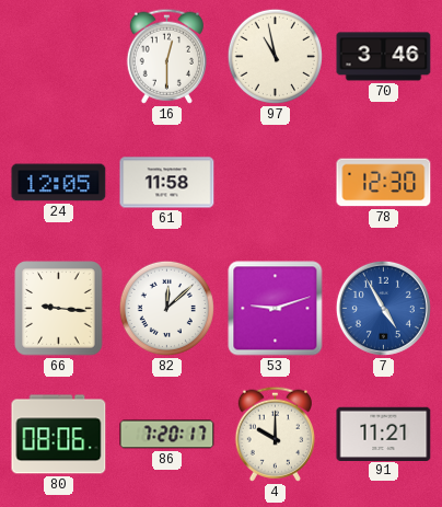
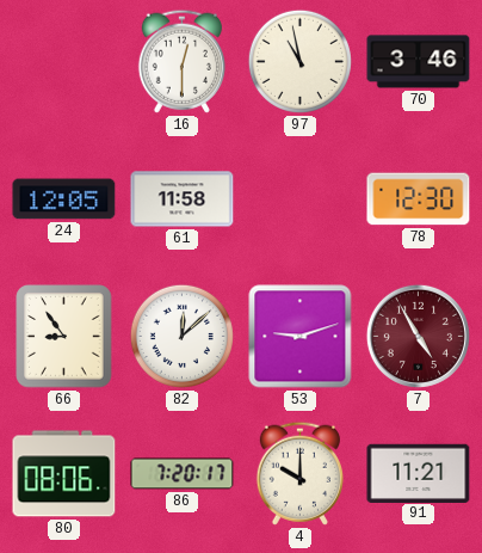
66: 9:16 -> 8:54
7 dial: blue -> burgundy
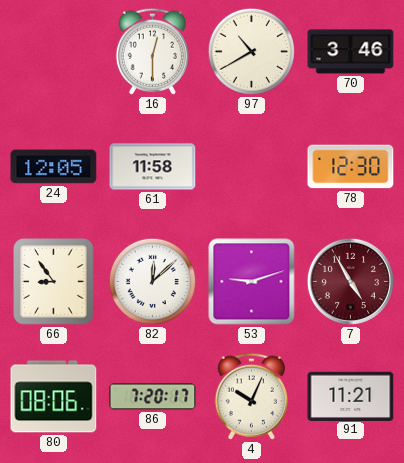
97: 10:58 -> 10:40
4: 10:00 -> 10:04
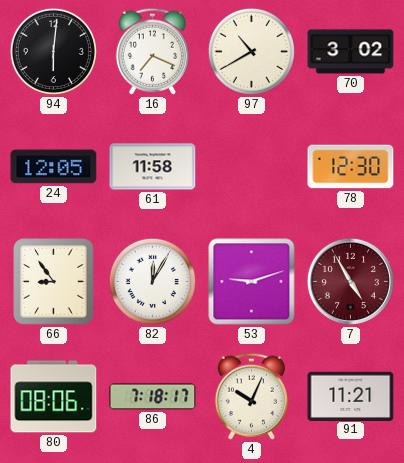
94: none -> 6:01
16: 12:30 -> 7:19
70: 3:46 -> 3:02
82: 12:08 -> 12:05
86: 7:20 -> 7:18
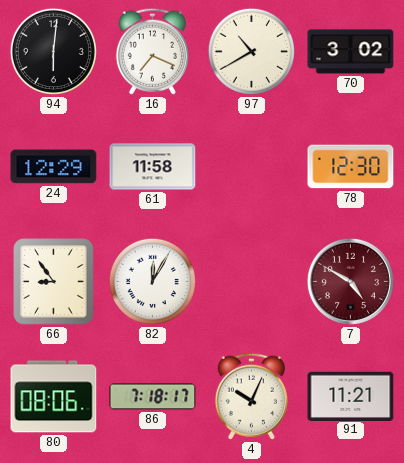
24: 12:05 -> 12:29
53: 9:12 -> none
7: 4:55 -> 4:50
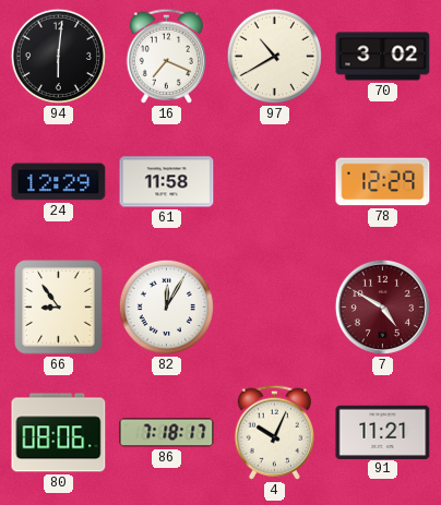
78: 12:30 -> 12:29
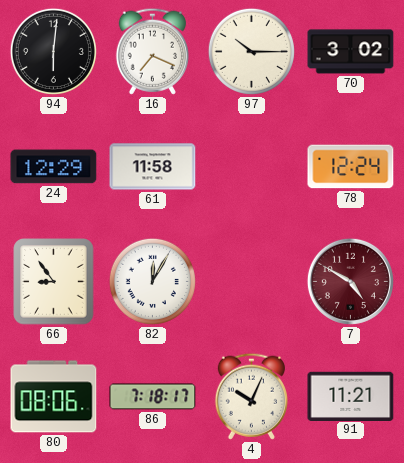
97: 10:40 -> 10:15
78: 12:29 -> 12:24
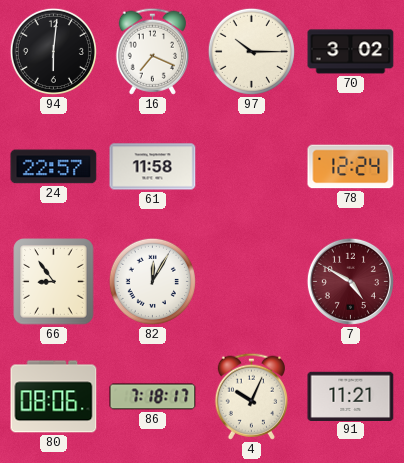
24: 12:29 -> 22:57
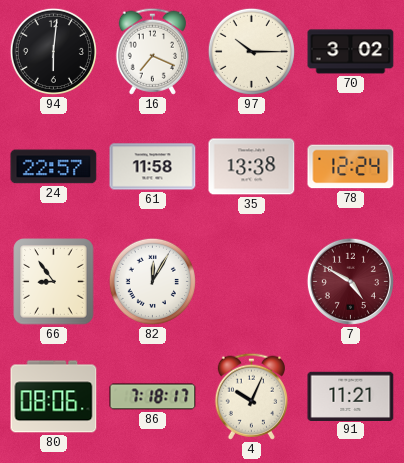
35: none -> 13:38
